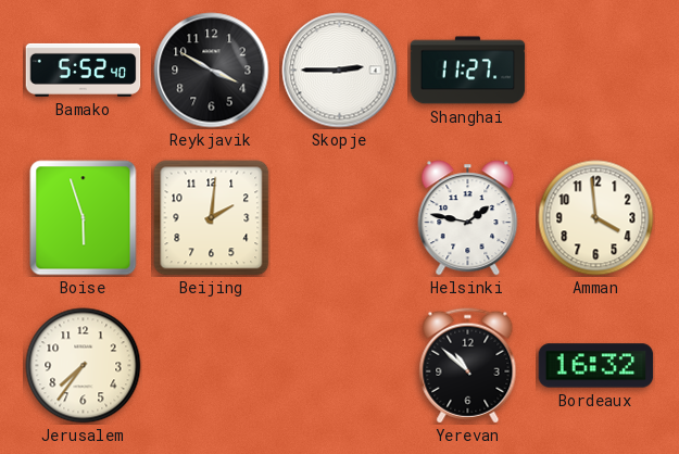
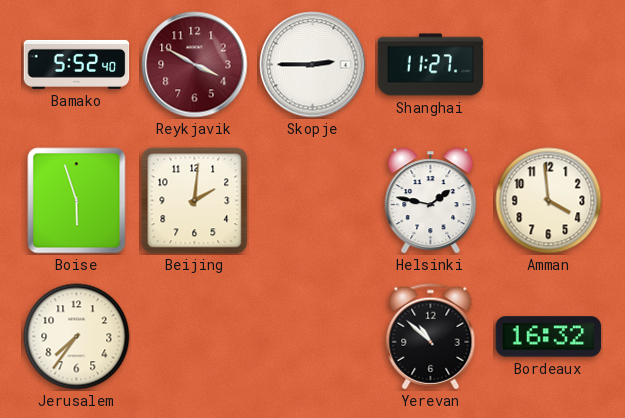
Reykjavik dial: black -> burgundy
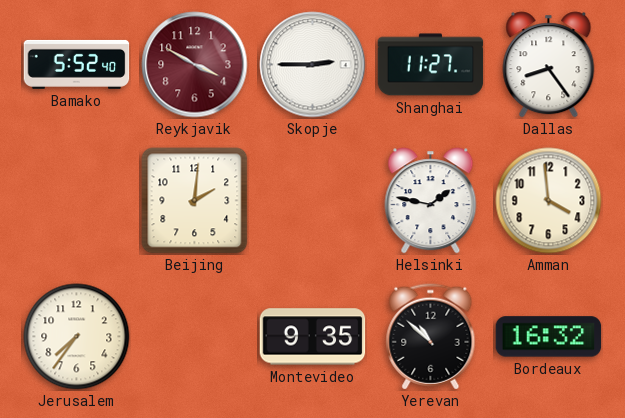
Dallas: none -> 8:24
Boise: 5:57 -> none
Montevideo: none -> 9:35
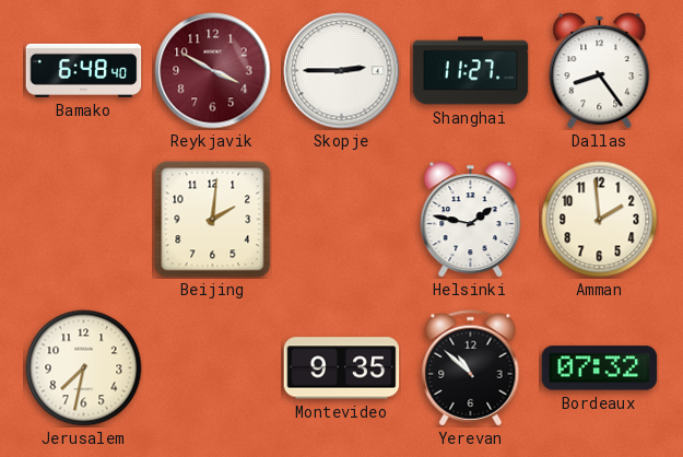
Bamako: 5:52 -> 6:48
Amman: 3:59 -> 1:59
Jerusalem: 7:36 -> 7:32
Bordeaux: 16:32 -> 07:32
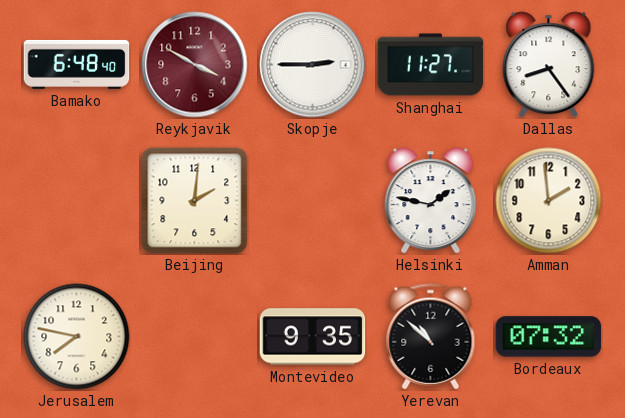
Jerusalem: 7:32 -> 7:47
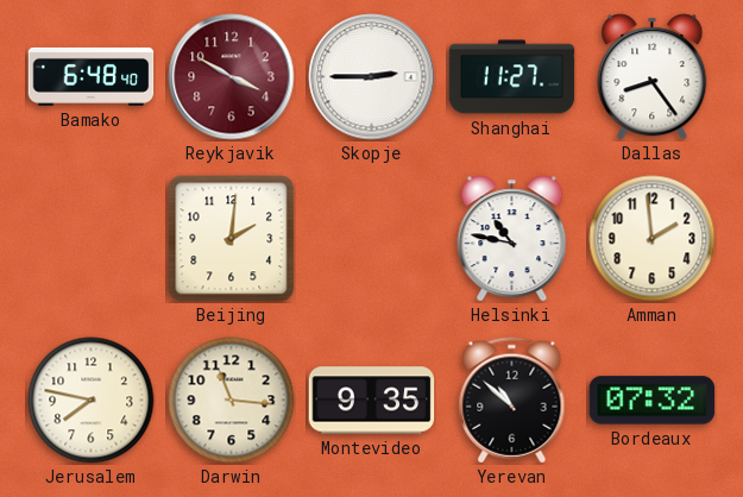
Helsinki: 1:47 -> 10:47
Darwin: none -> 11:16
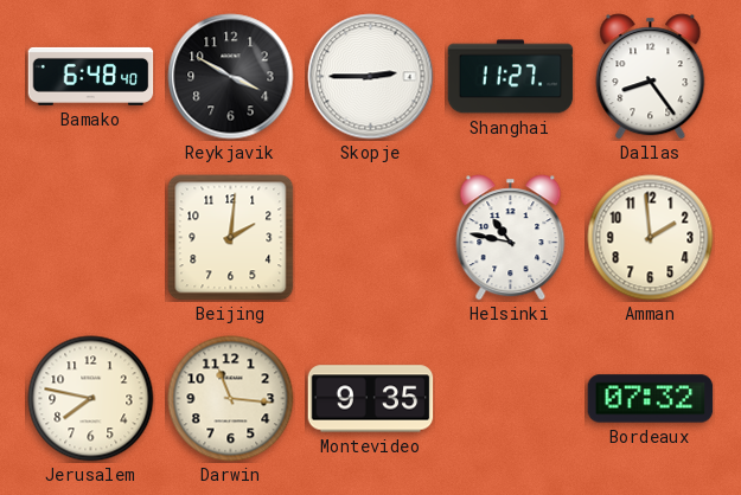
Reykjavik dial: burgundy -> black
Yerevan: 10:52 -> none
